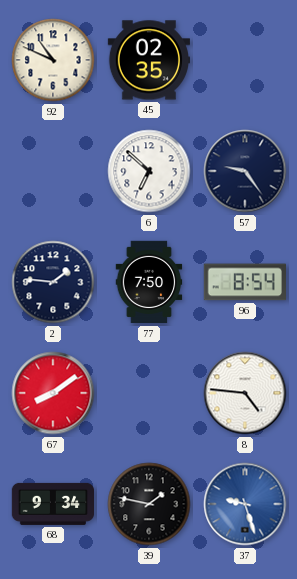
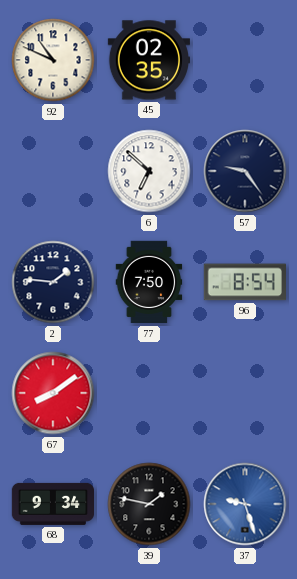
8: 4:46 -> none
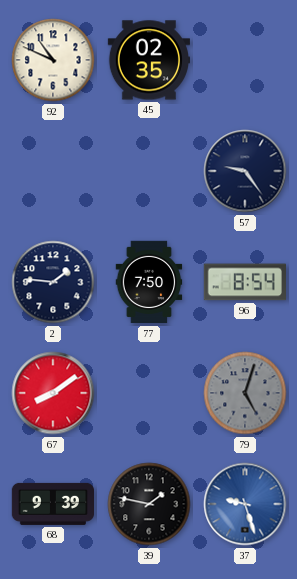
6: 6:52 -> none
79: none -> 5:03
68: 9:34 -> 9:39
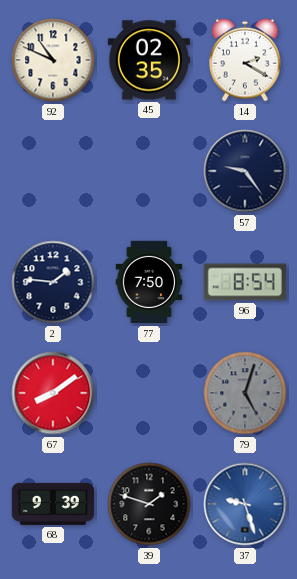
14: none -> 2:20
39: 1:47 -> 1:48
